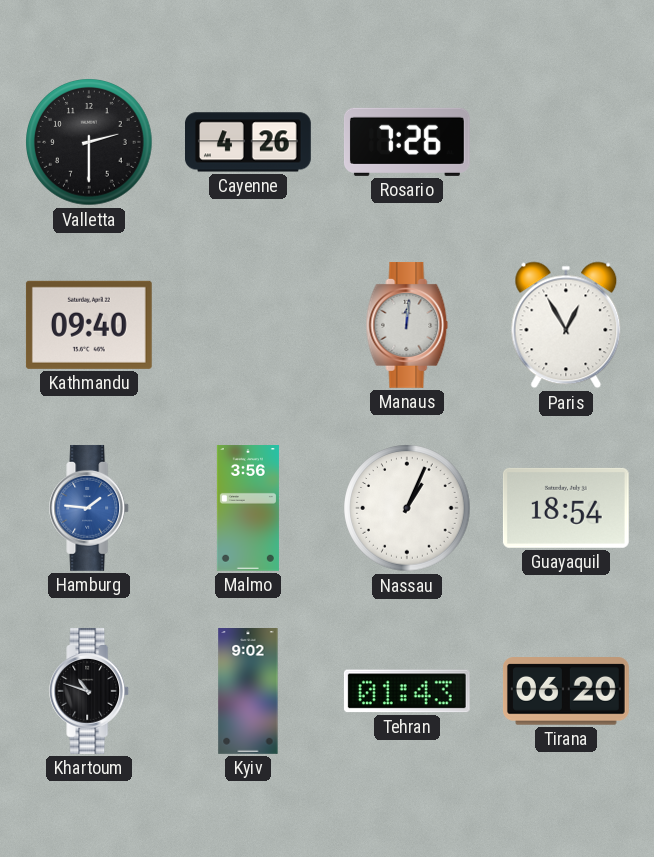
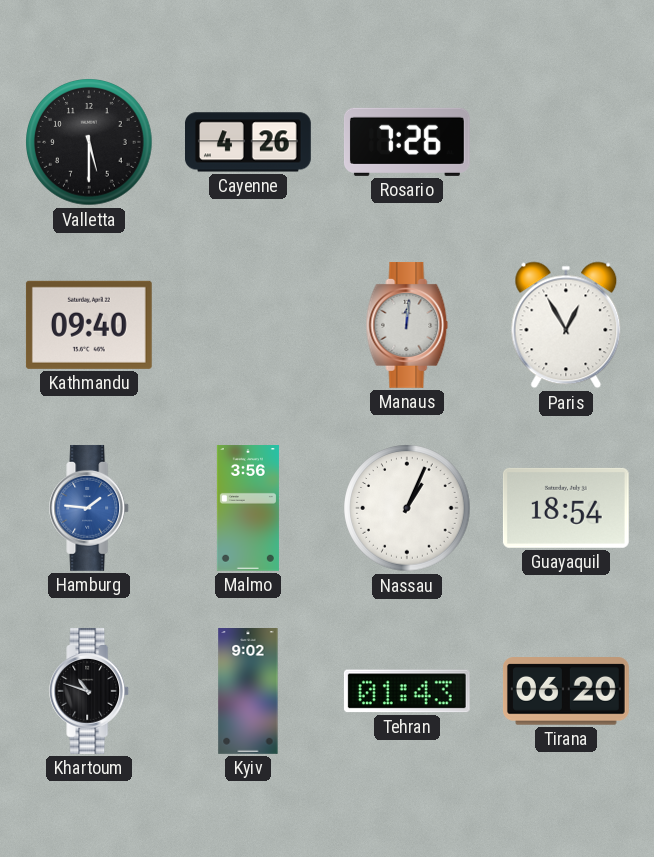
Valletta: 2:30 -> 5:30
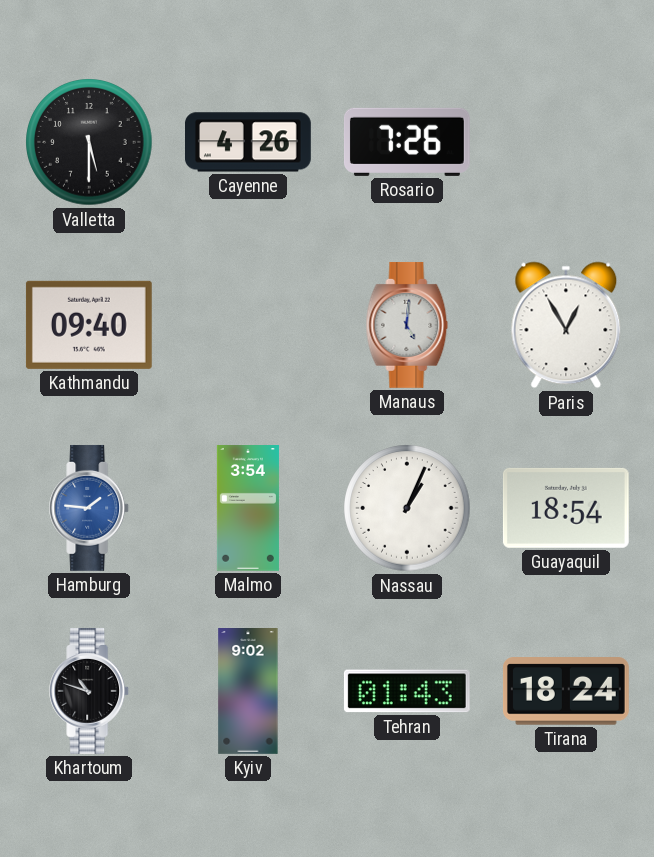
Manaus: 12:01 -> 5:01
Malmo: 3:56 -> 3:54
Tirana: 06:20 -> 18:24
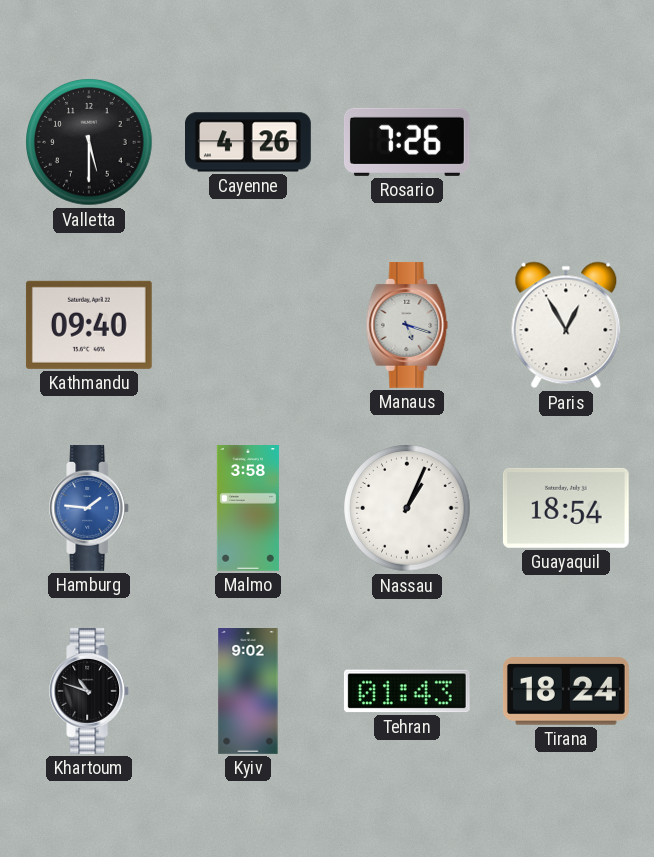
Manaus: 5:01 -> 5:18
Malmo: 3:54 -> 3:58
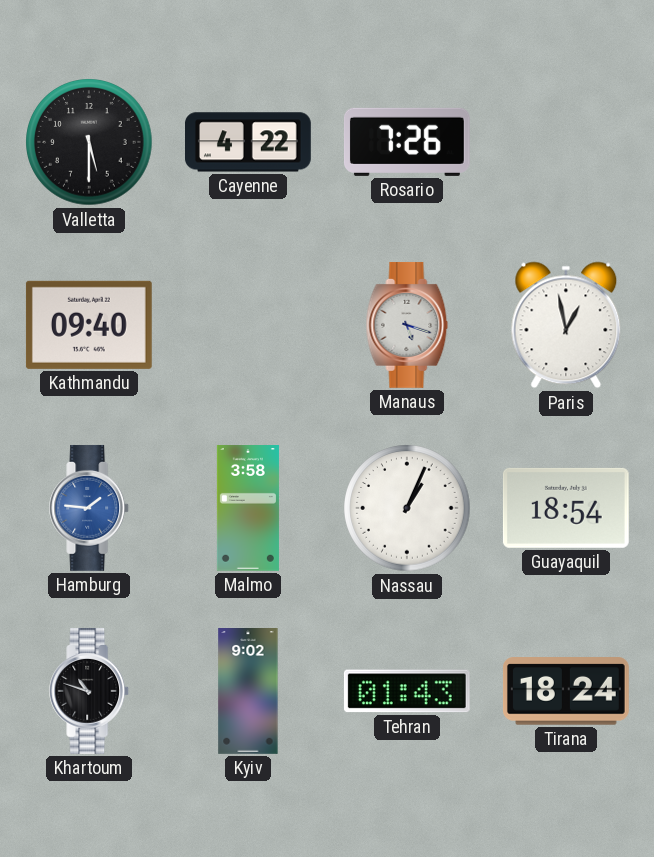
Cayenne: 4:26 -> 4:22
Paris: 12:55 -> 12:58
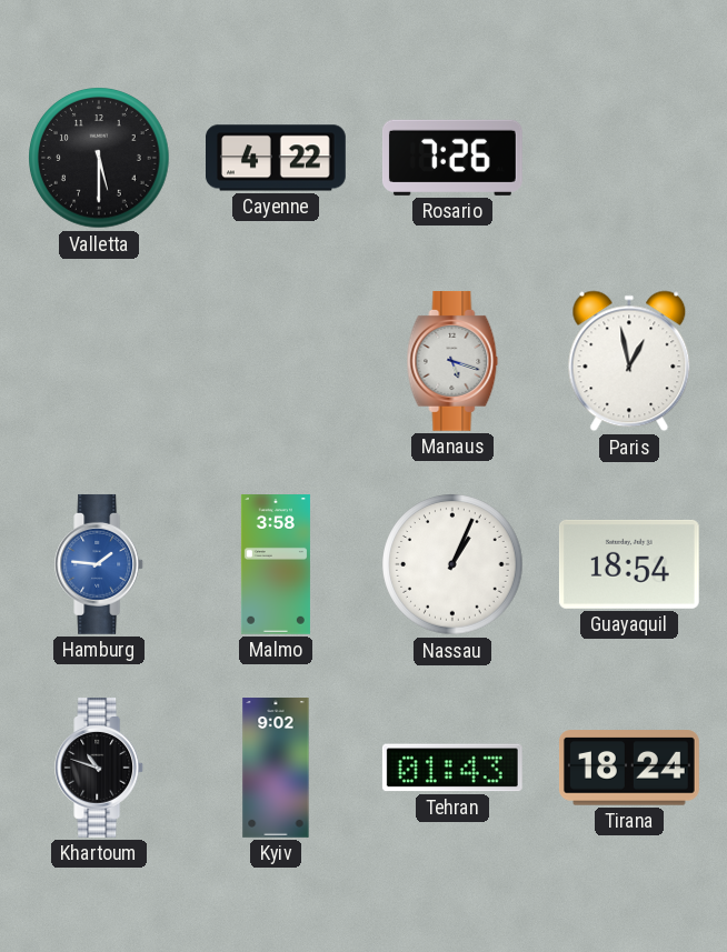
Kathmandu: 09:40 -> none
